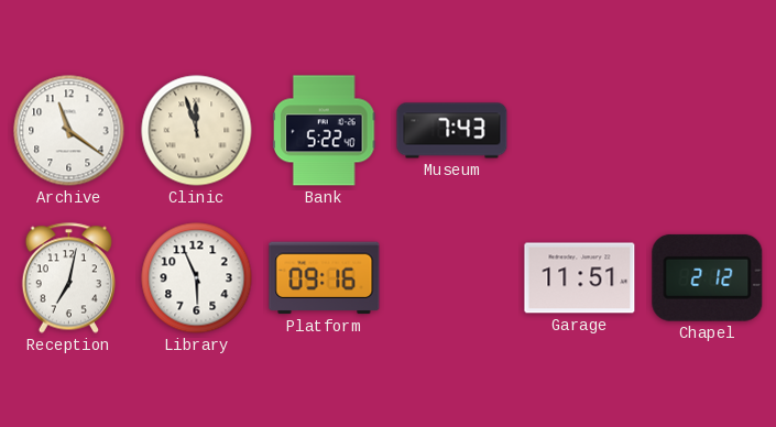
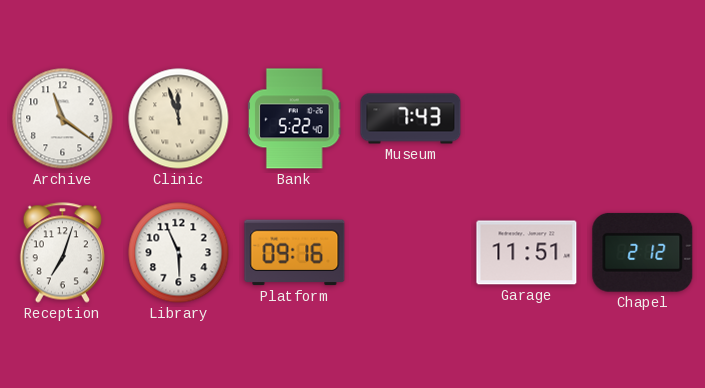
Reception: 7:02 -> 7:03
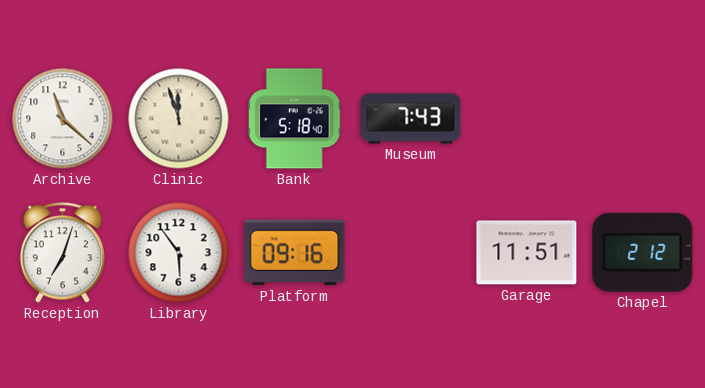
Archive: 11:21 -> 11:22
Bank: 5:22 -> 5:18
Library: 5:56 -> 5:54
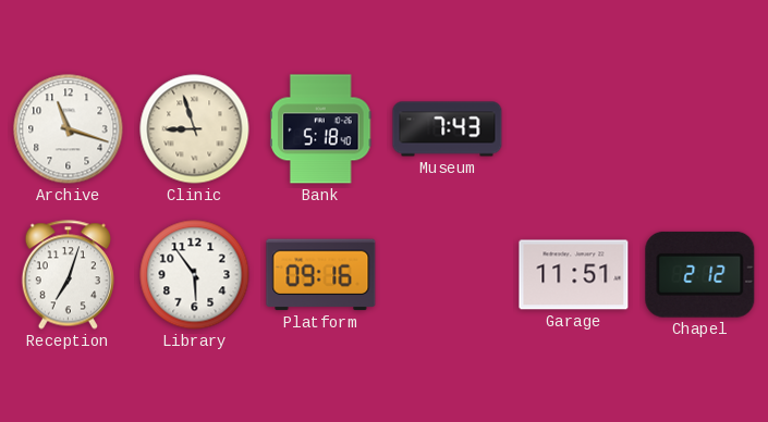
Archive: 11:22 -> 11:18
Clinic: 11:57 -> 8:57
